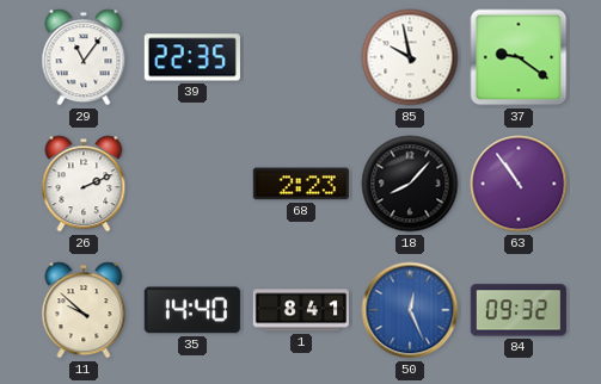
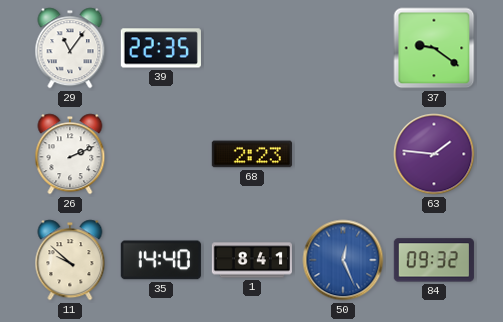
85: 9:58 -> none
18: 8:07 -> none
63: 10:54 -> 1:46
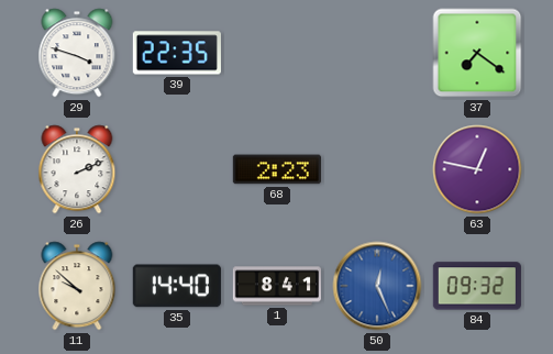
29: 11:06 -> 3:48
37: 9:21 -> 7:21
63: 1:46 -> 12:47
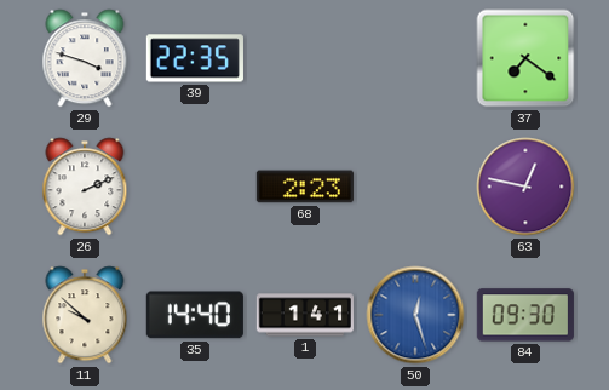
1: 8:41 -> 1:41
50: 12:26 -> 12:27
84: 09:32 -> 09:30
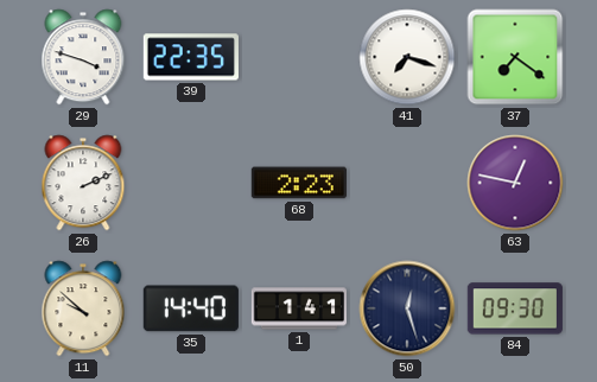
41: none -> 7:18
50 dial: blue -> navy
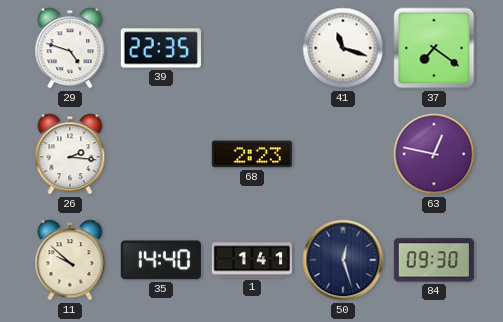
29: 3:48 -> 4:48
41: 7:18 -> 11:18
26: 2:11 -> 2:16
